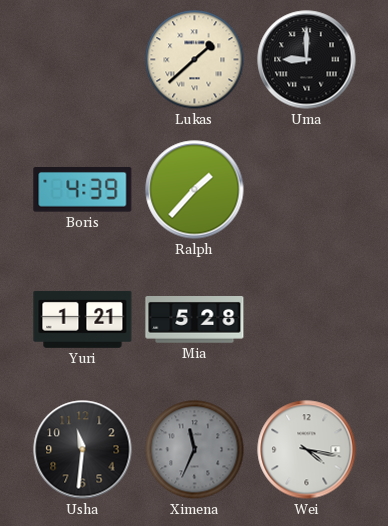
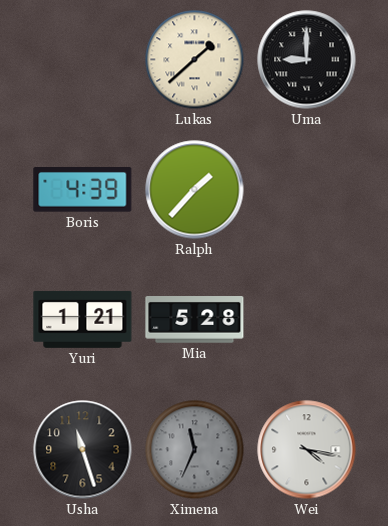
Usha: 11:31 -> 11:27
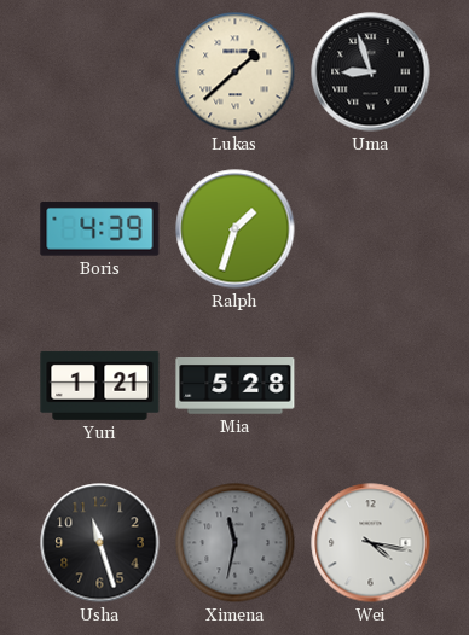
Uma: 9:00 -> 8:57
Ralph: 1:37 -> 1:33
Ximena: 11:34 -> 11:32
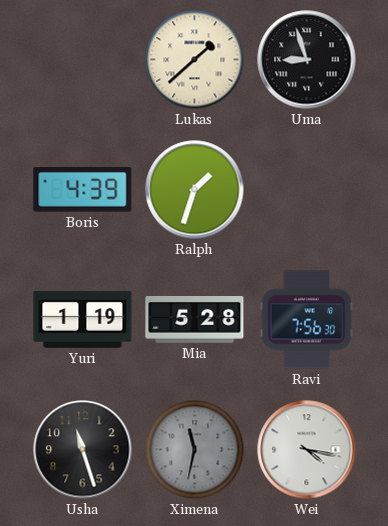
Yuri: 1:21 -> 1:19
Ravi: none -> 7:56
